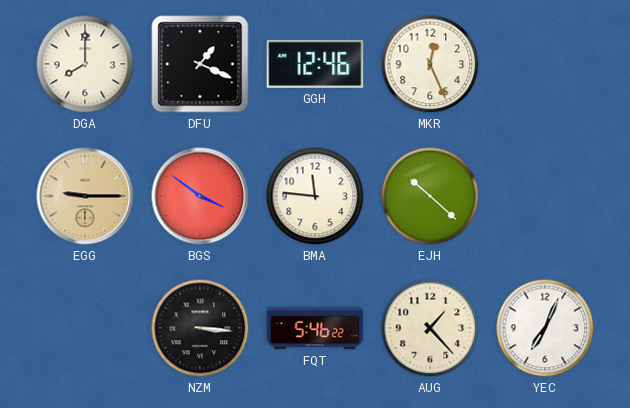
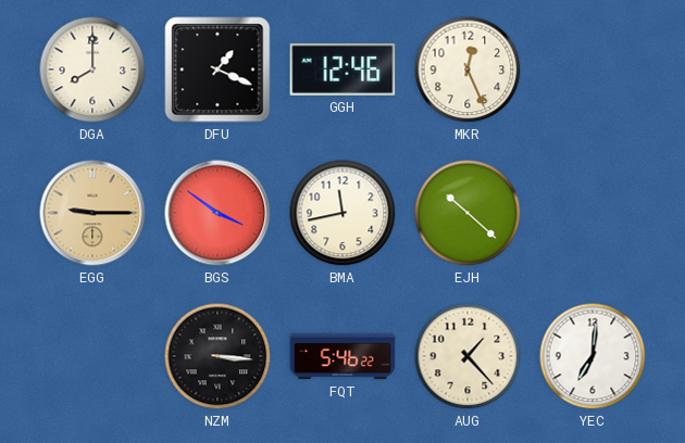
BMA: 11:46 -> 11:43
YEC: 7:04 -> 7:01
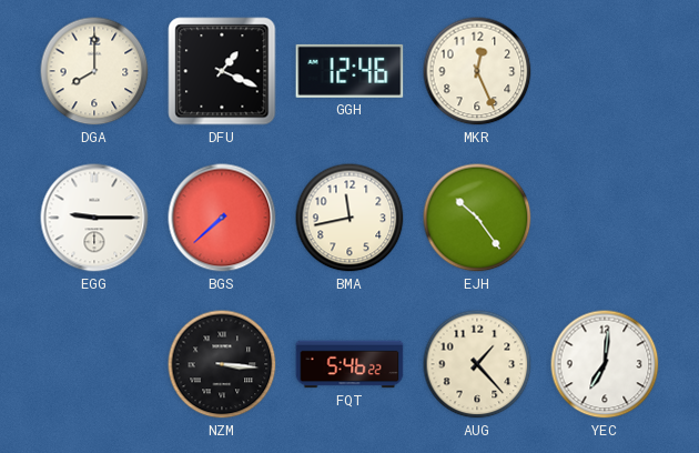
EGG dial: champagne -> white
BGS: 3:51 -> 7:38
EJH: 10:22 -> 10:24
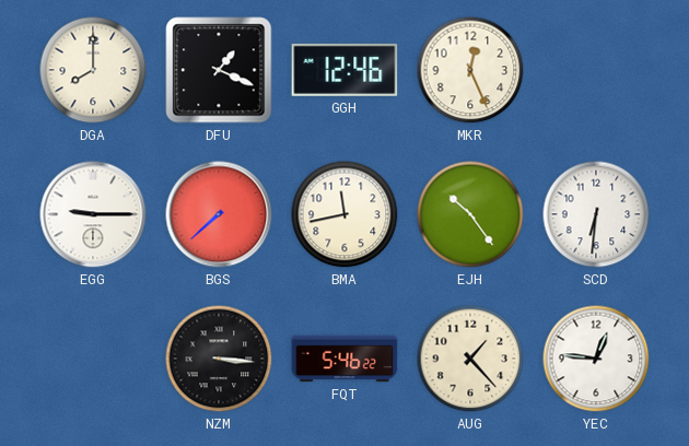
SCD: none -> 6:31
YEC: 7:01 -> 12:46
